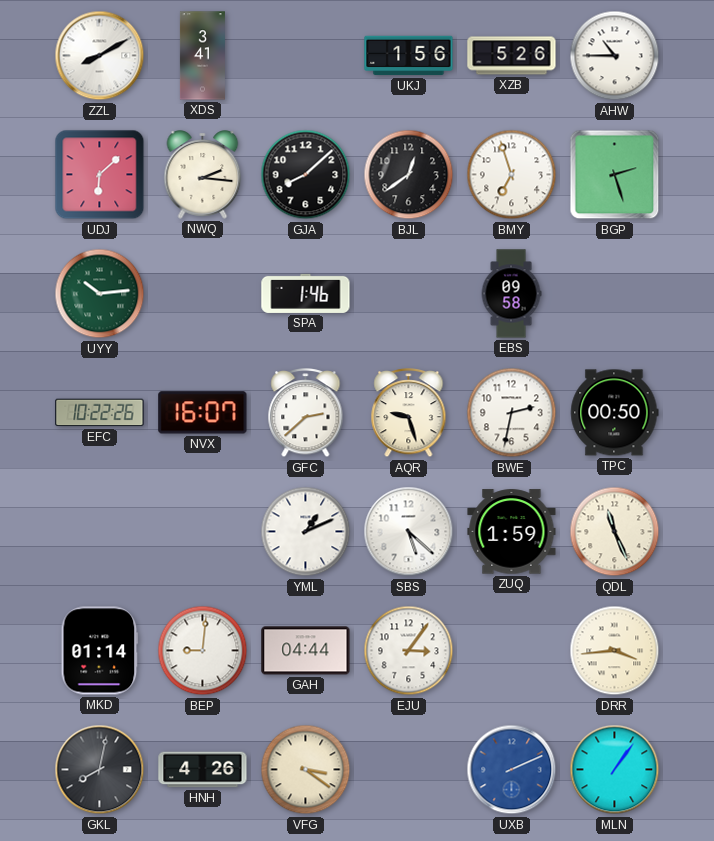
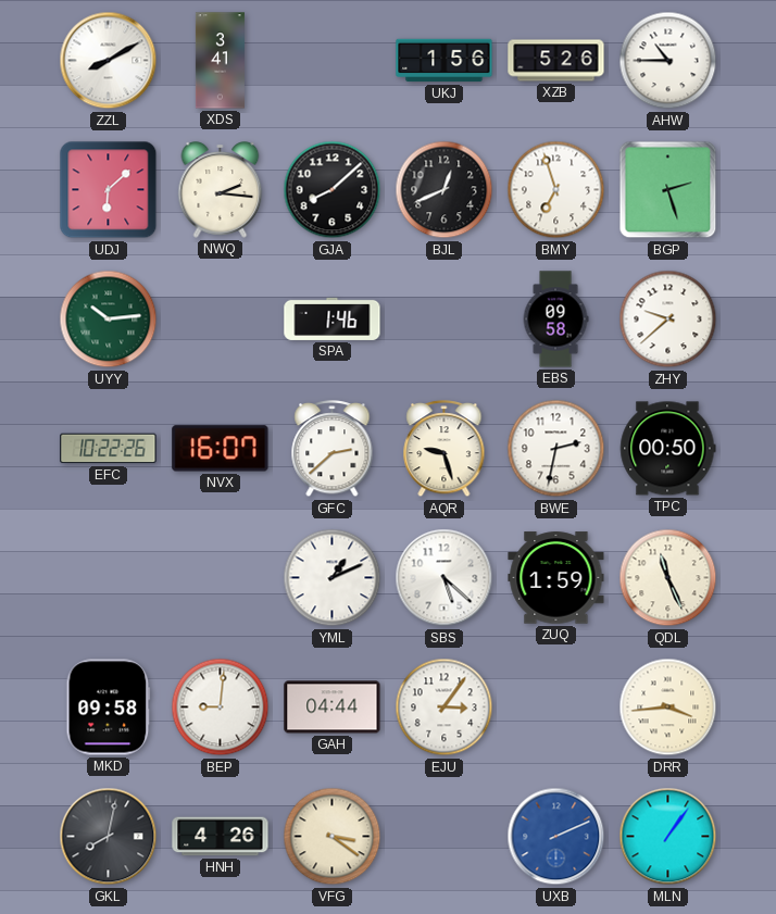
BJL: 12:39 -> 12:41
ZHY: none -> 9:38
MKD: 01:14 -> 09:58
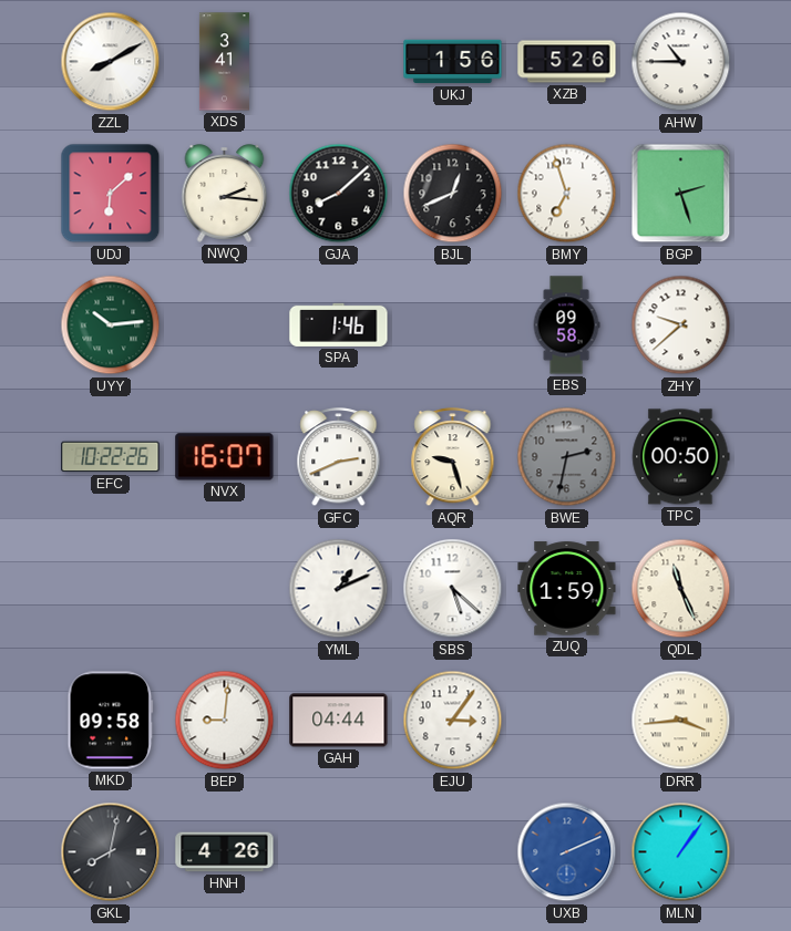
GFC: 2:38 -> 2:41
BWE dial: white -> grey
VFG: 3:21 -> none
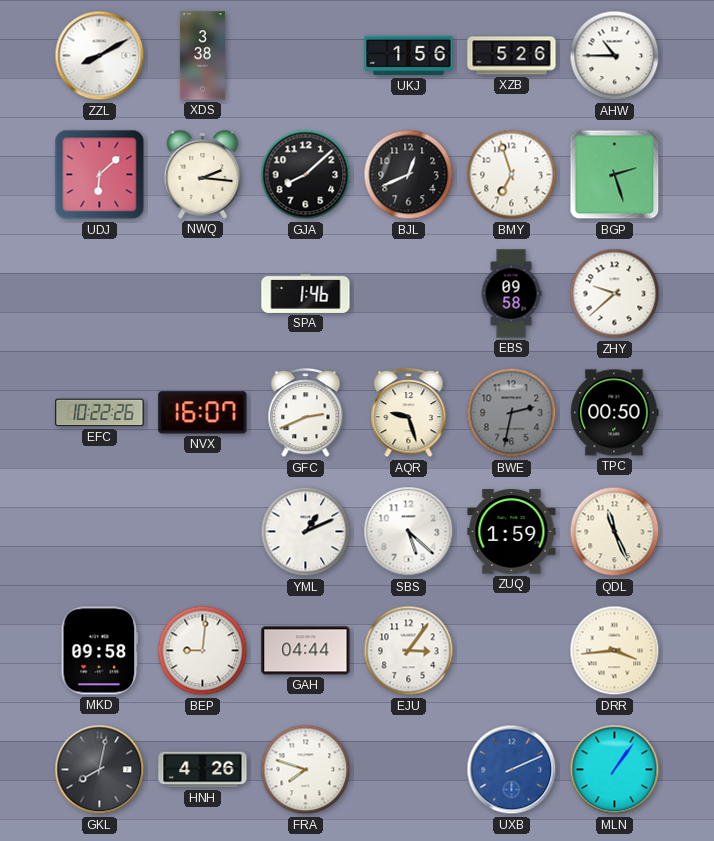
XDS: 3:41 -> 3:38
UYY: 10:14 -> none
FRA: none -> 7:48
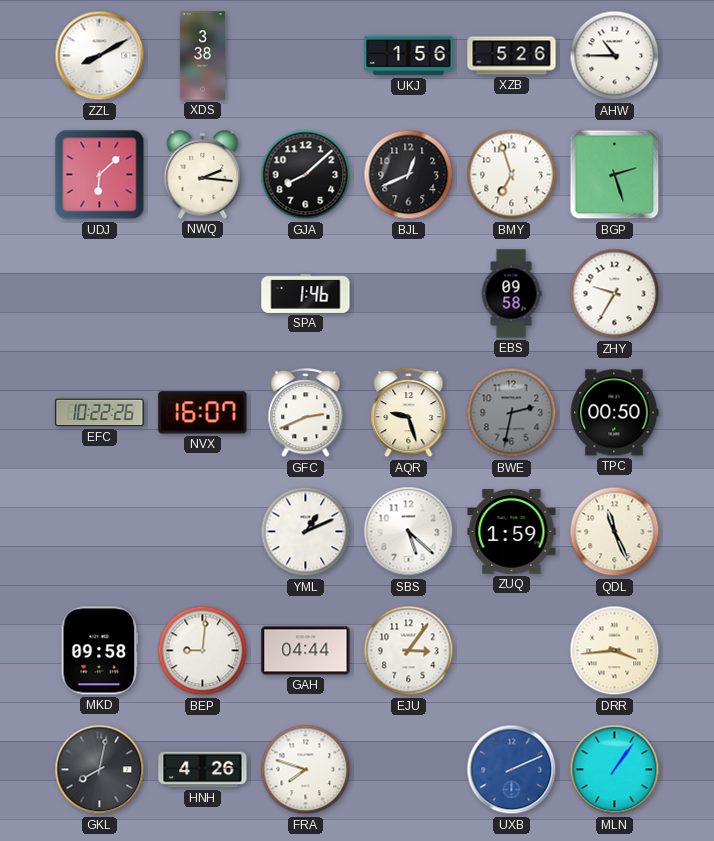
ZHY: 9:38 -> 9:35
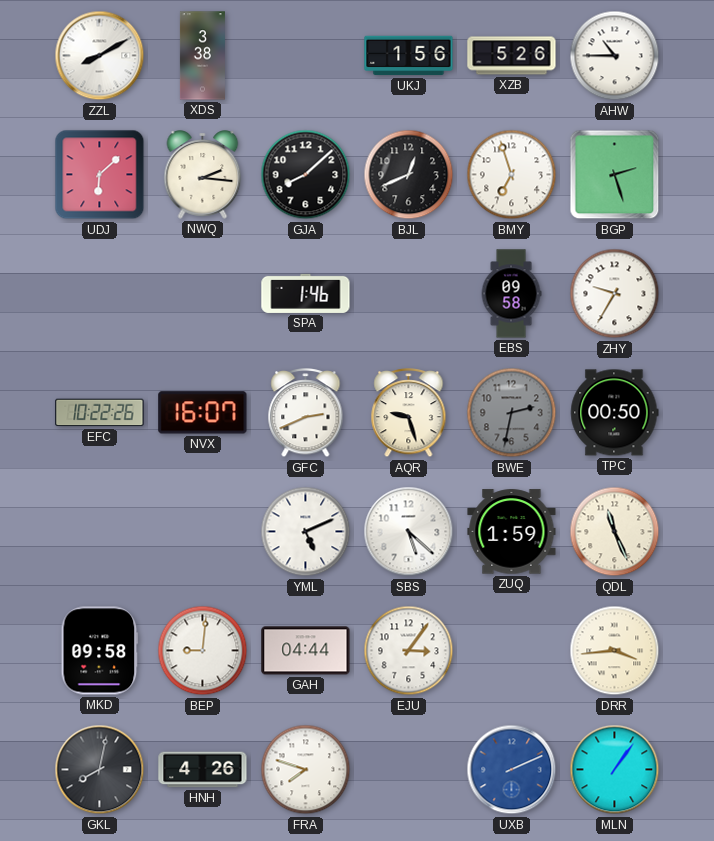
YML: 1:11 -> 5:11
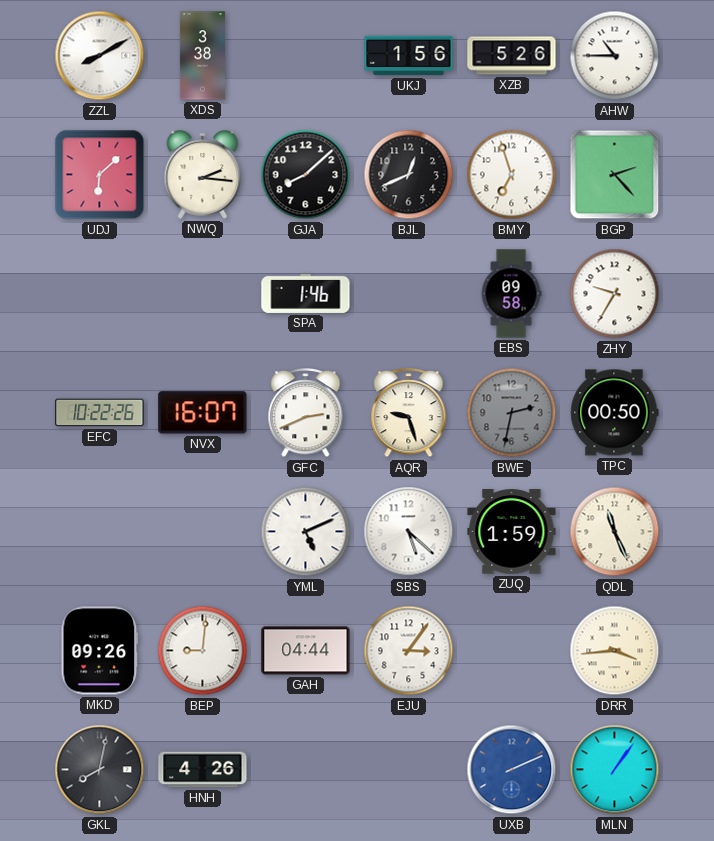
BGP: 2:27 -> 2:23
MKD: 09:58 -> 09:26
FRA: 7:48 -> none
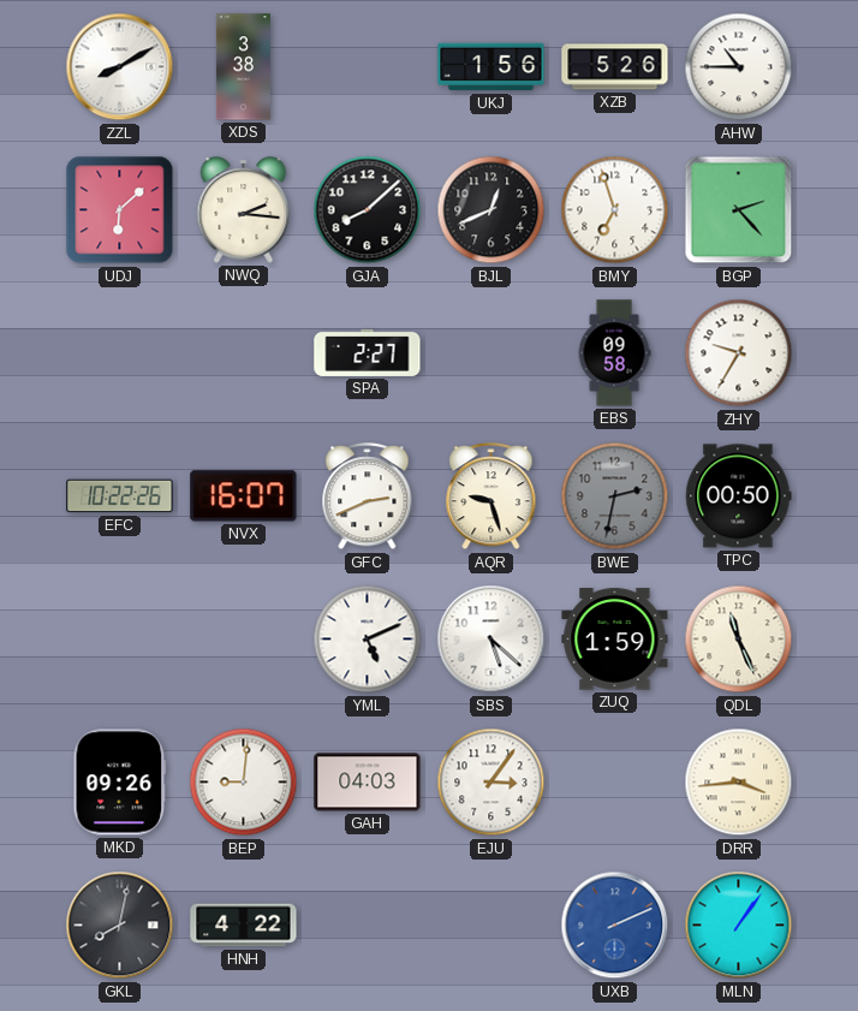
SPA: 1:46 -> 2:27
GAH: 04:44 -> 04:03
HNH: 4:26 -> 4:22
